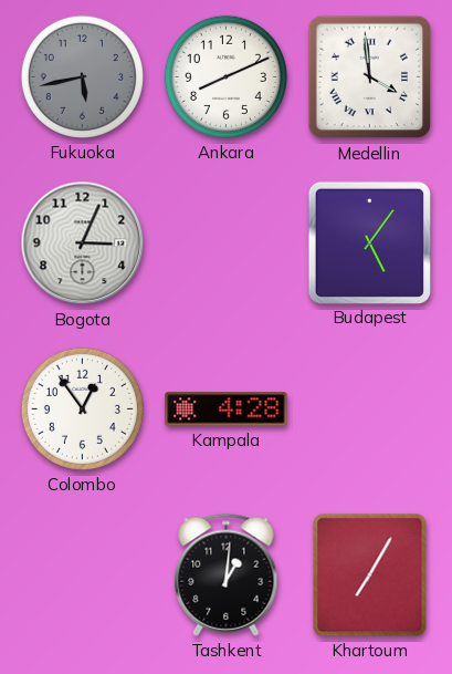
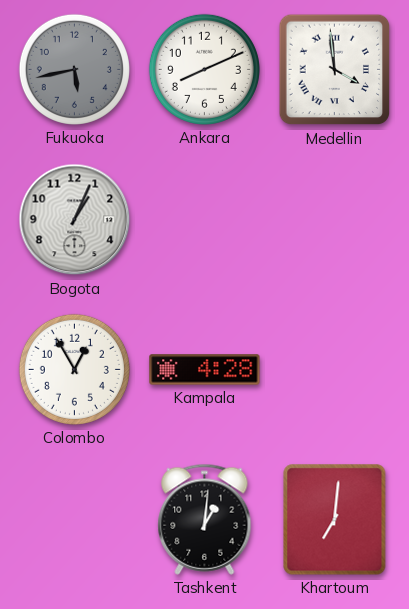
Bogota: 3:04 -> 1:04
Budapest: 5:06 -> none
Colombo: 12:54 -> 12:55
Khartoum: 7:05 -> 7:01
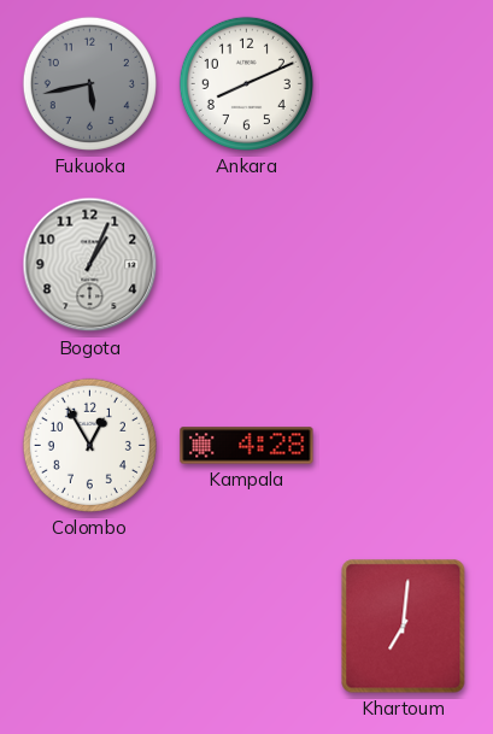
Medellin: 3:59 -> none
Tashkent: 1:01 -> none
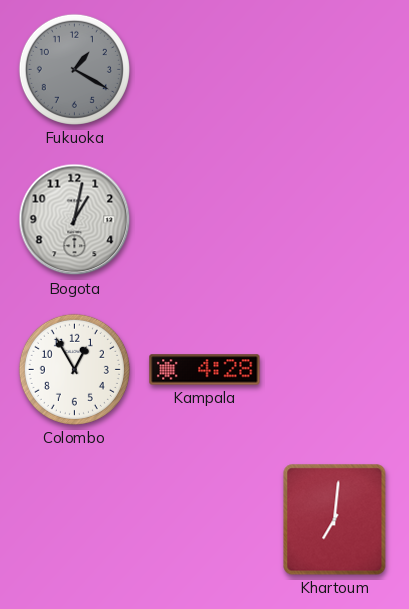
Fukuoka: 5:43 -> 1:20
Ankara: 8:11 -> none
Bogota: 1:04 -> 1:02
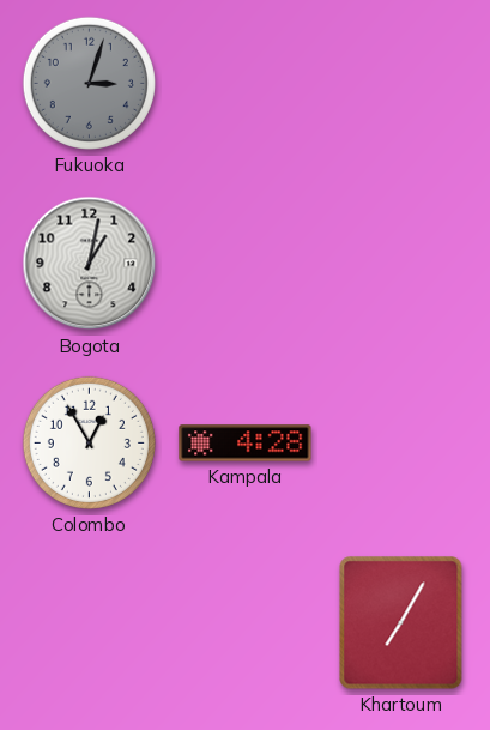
Fukuoka: 1:20 -> 3:03
Khartoum: 7:01 -> 7:05
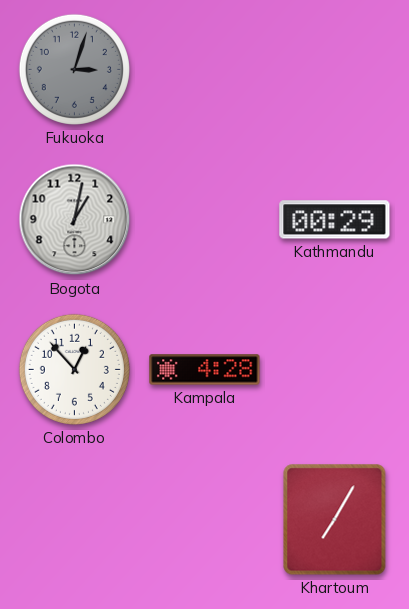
Kathmandu: none -> 00:29
Colombo: 12:55 -> 12:53
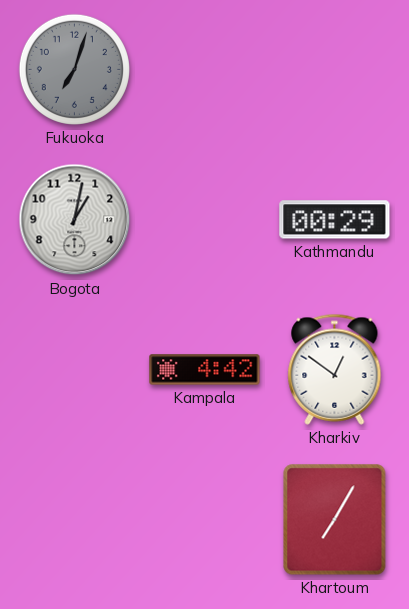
Fukuoka: 3:03 -> 7:03
Colombo: 12:53 -> none
Kampala: 4:28 -> 4:42
Kharkiv: none -> 12:51
